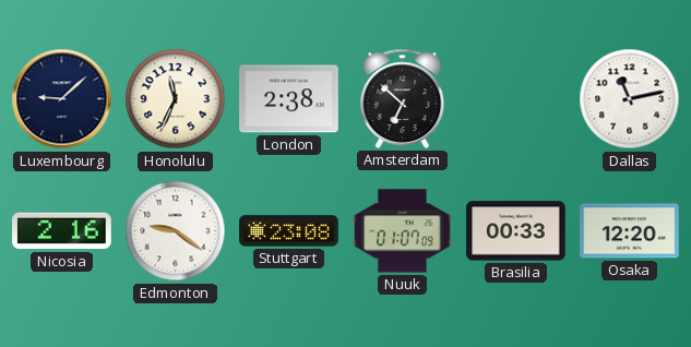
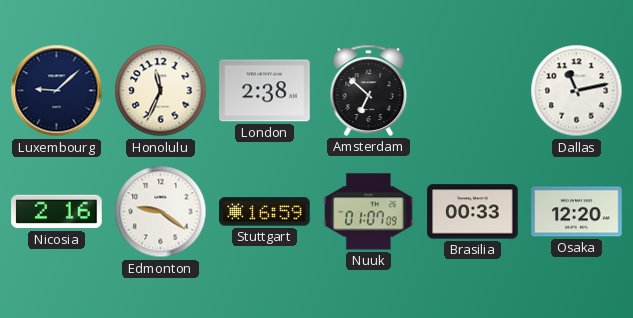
Stuttgart: 23:08 -> 16:59
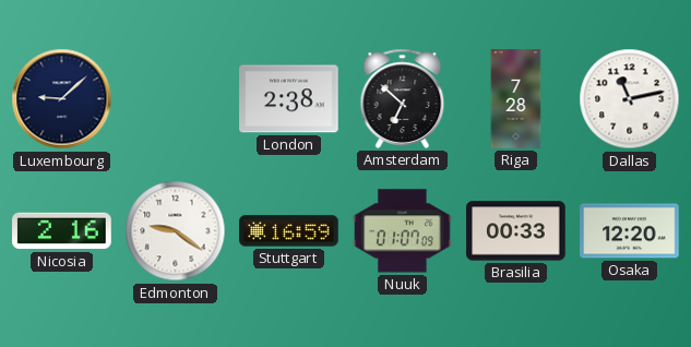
Honolulu: 11:34 -> none
Riga: none -> 7:28
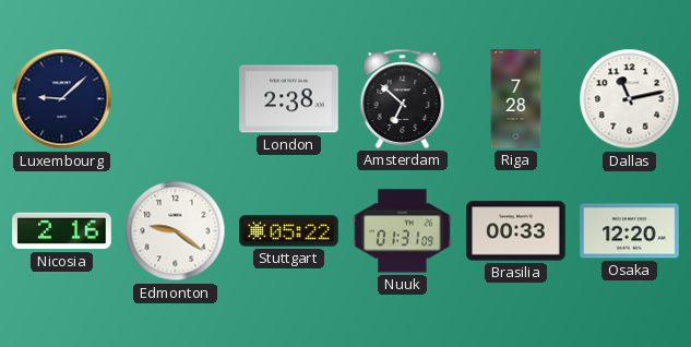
Stuttgart: 16:59 -> 05:22
Nuuk: 01:07 -> 01:31
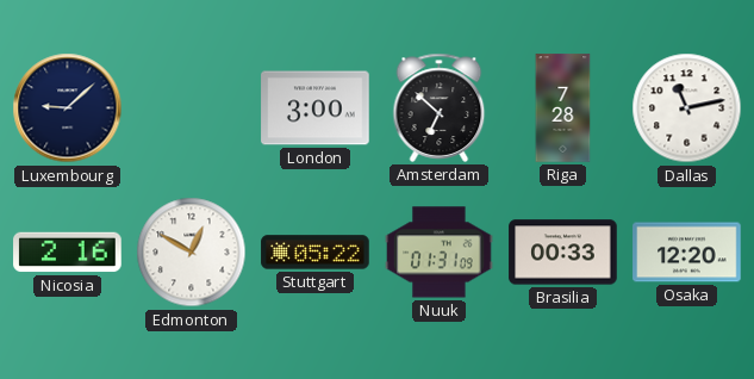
London: 2:38 -> 3:00
Edmonton: 9:21 -> 12:50
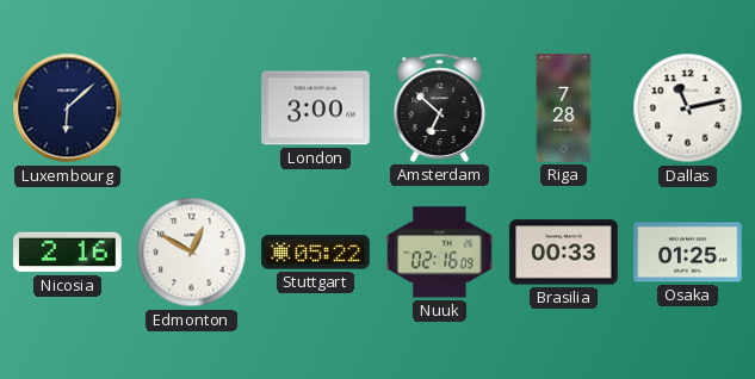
Luxembourg: 9:08 -> 6:08
Nuuk: 01:31 -> 02:16
Osaka: 12:20 -> 01:25
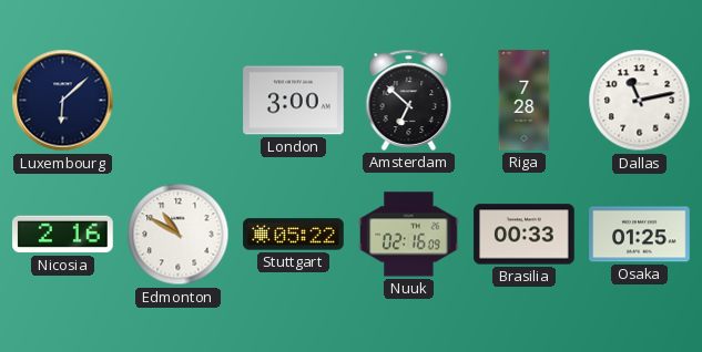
Edmonton: 12:50 -> 10:50
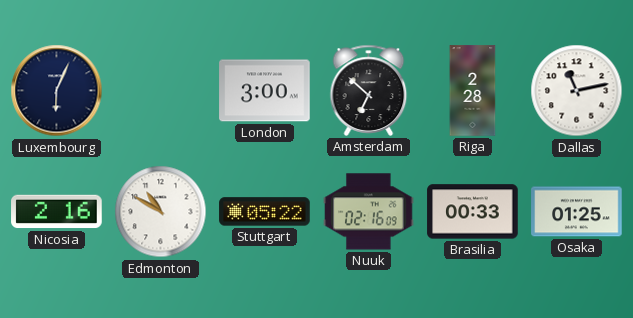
Luxembourg: 6:08 -> 6:04
Riga: 7:28 -> 2:28
